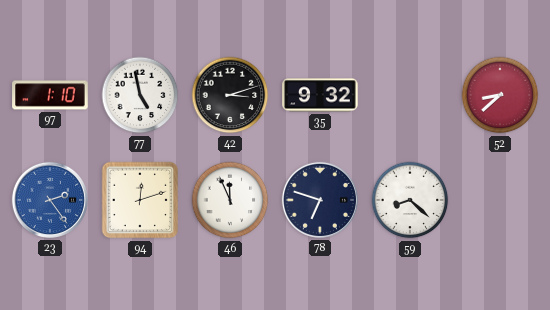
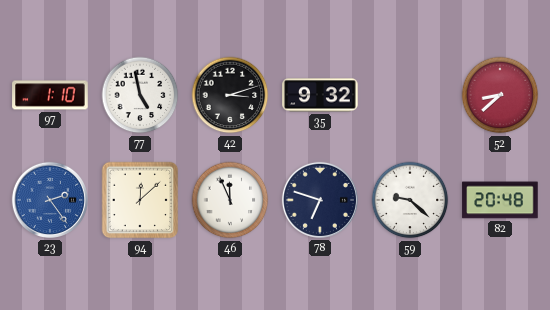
94: 12:12 -> 12:08
59: 8:22 -> 9:22
82: none -> 20:48
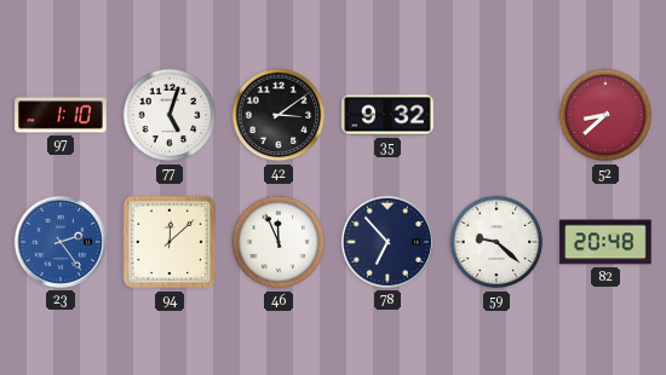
77: 4:58 -> 5:03
42: 3:12 -> 3:09
78: 6:48 -> 6:53
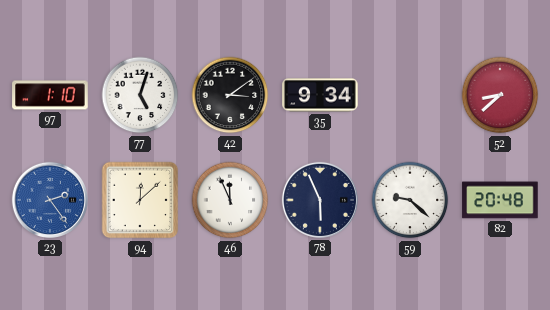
35: 9:32 -> 9:34
78: 6:53 -> 5:56
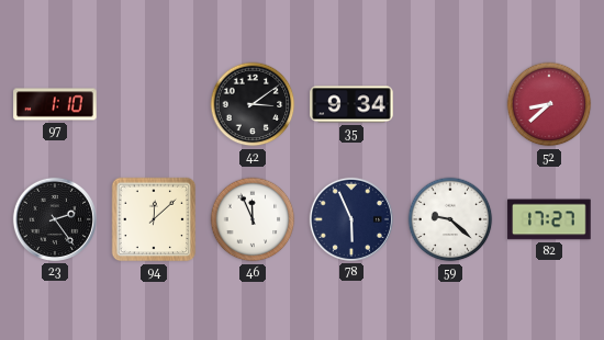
77: 5:03 -> none
23 dial: blue -> black
82: 20:48 -> 17:27
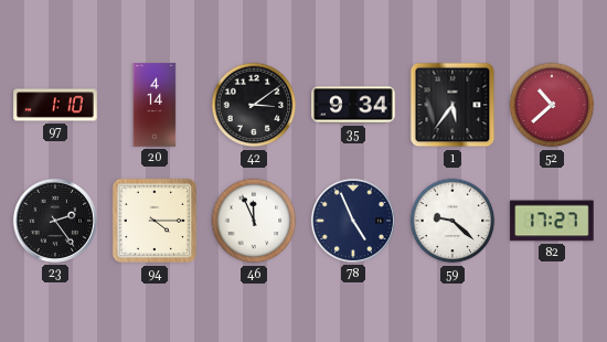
20: none -> 4:14
1: none -> 5:36
52: 8:38 -> 10:38
94: 12:08 -> 4:15
78: 5:56 -> 4:56
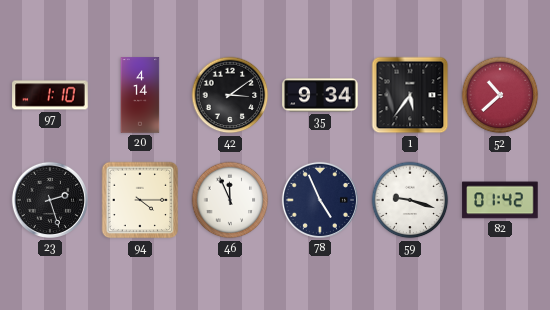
23: 2:24 -> 2:27
59: 9:22 -> 9:18
82: 17:27 -> 01:42
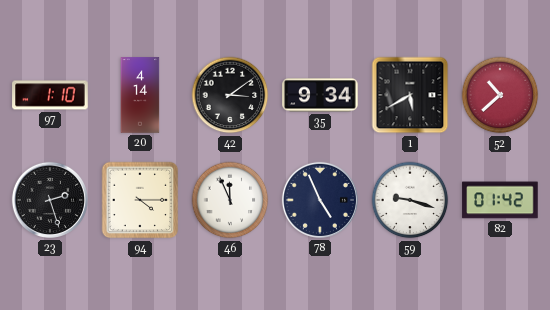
1: 5:36 -> 5:40
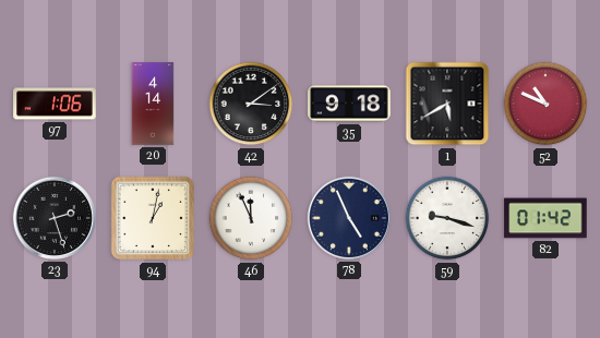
97: 1:10 -> 1:06
35: 9:34 -> 9:18
52: 10:38 -> 10:49
94: 4:15 -> 1:02
